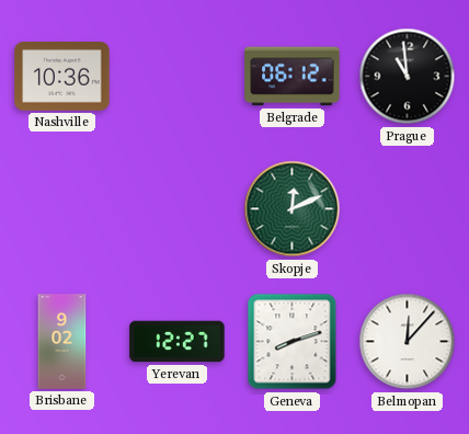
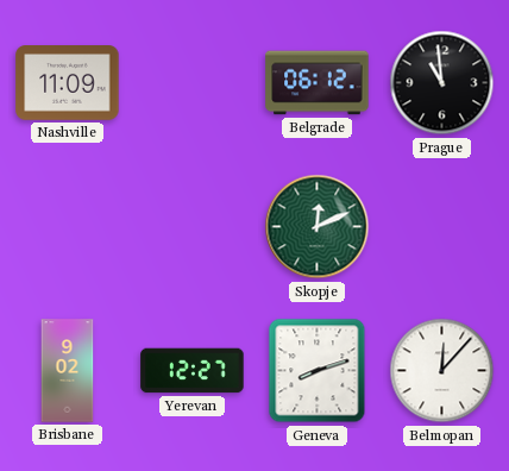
Nashville: 10:36 -> 11:09
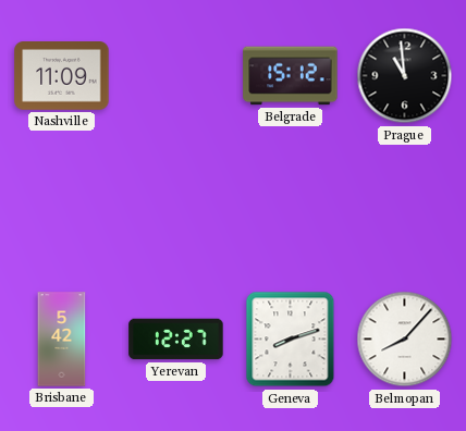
Belgrade: 06:12 -> 15:12
Skopje: 12:11 -> none
Brisbane: 9:02 -> 5:42
Belmopan: 12:07 -> 8:07
